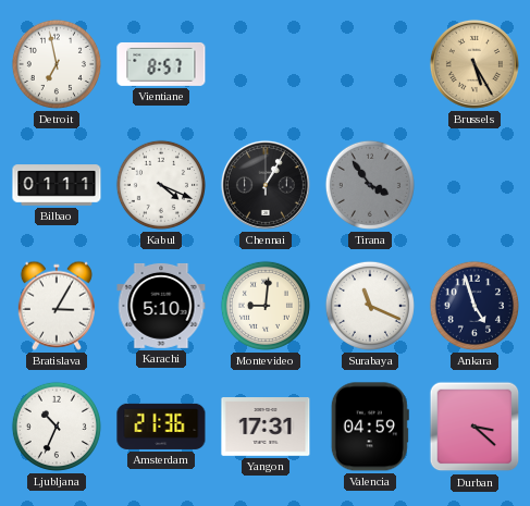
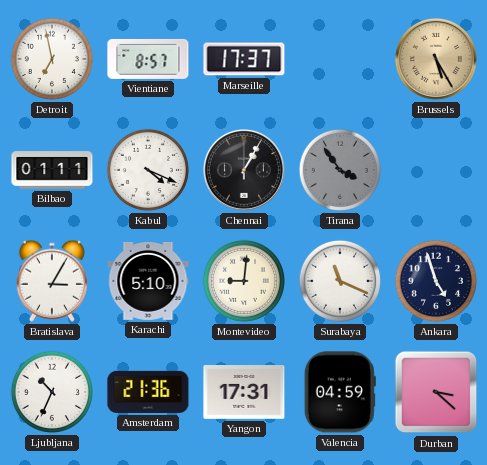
Marseille: none -> 17:37
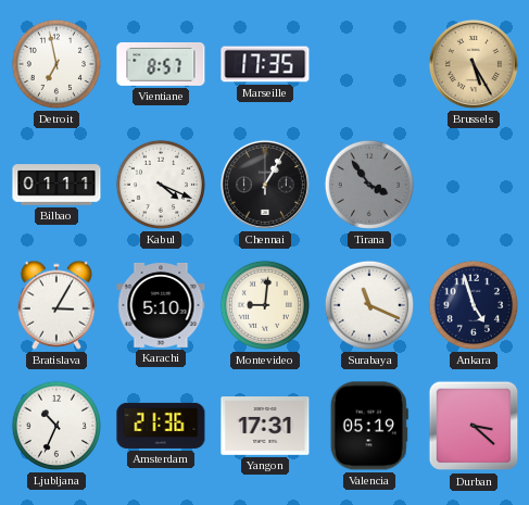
Marseille: 17:37 -> 17:35
Valencia: 04:59 -> 05:19
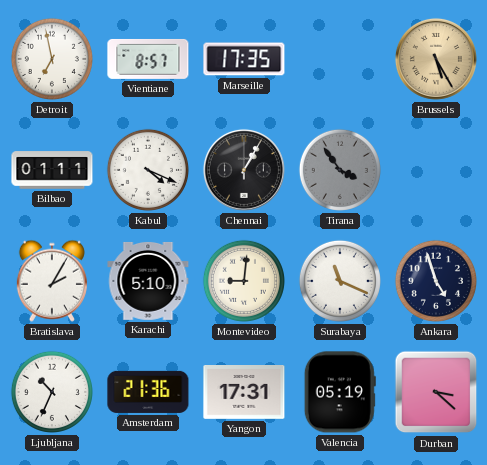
Bratislava: 3:05 -> 2:05
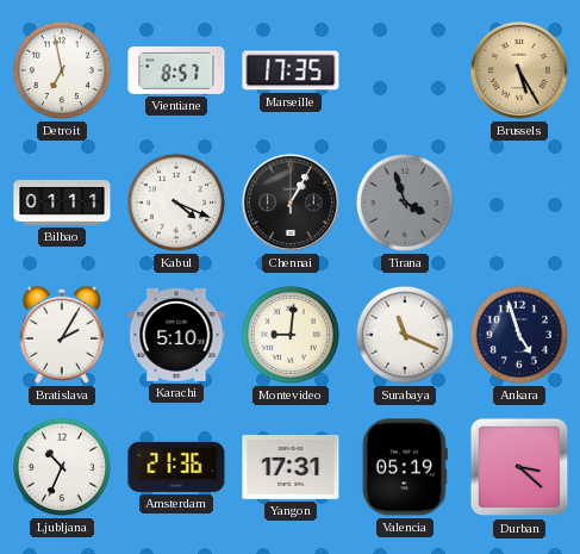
Tirana: 3:54 -> 3:57
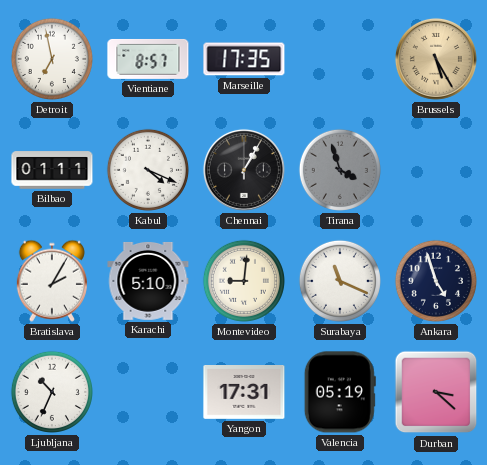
Amsterdam: 21:36 -> none
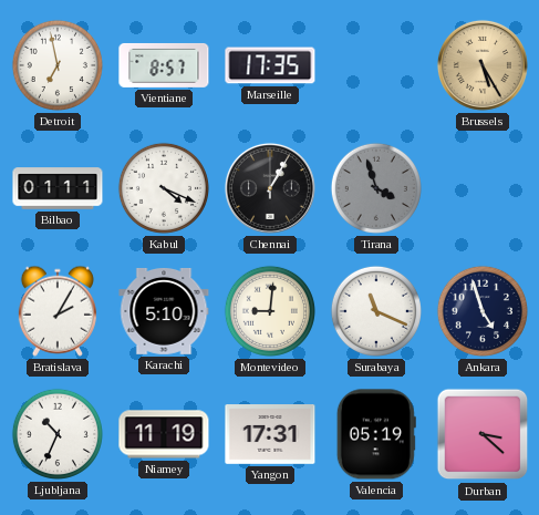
Niamey: none -> 11:19
